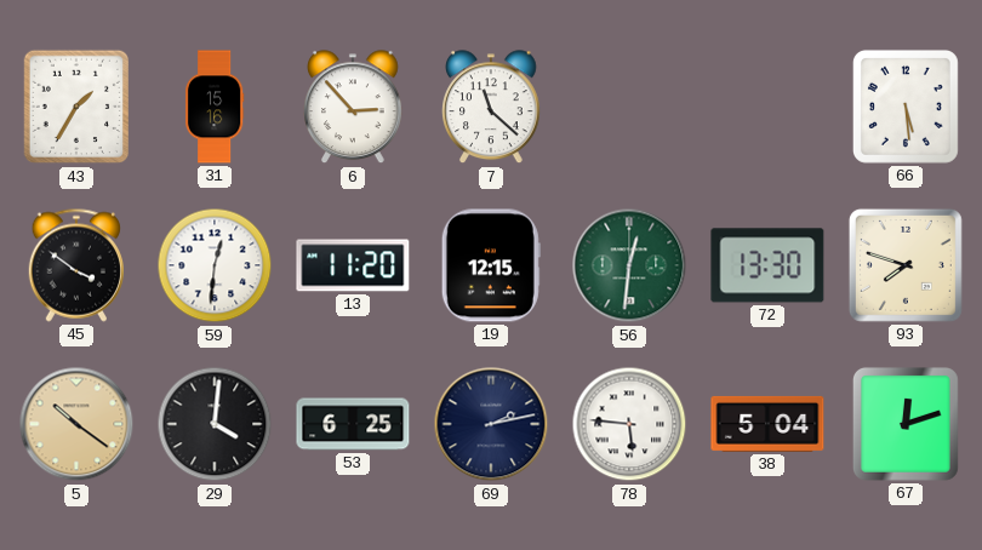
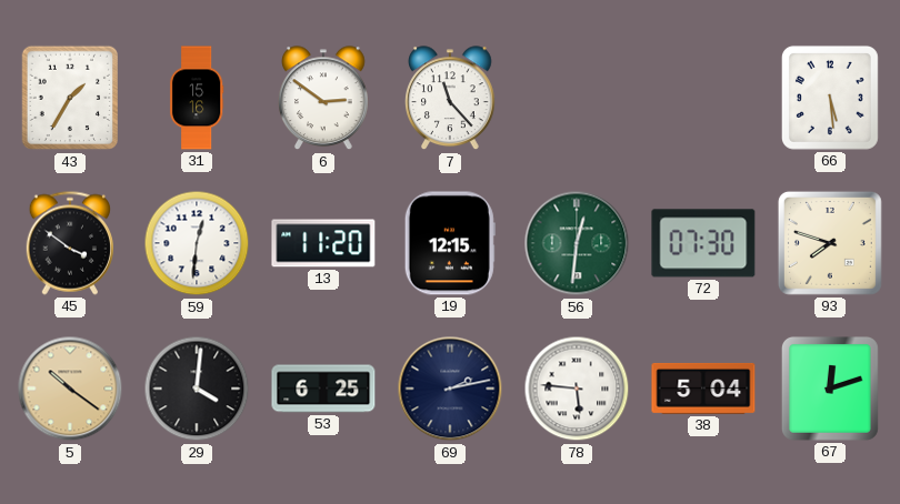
6: 2:53 -> 2:51
7: 11:22 -> 11:23
72: 13:30 -> 07:30
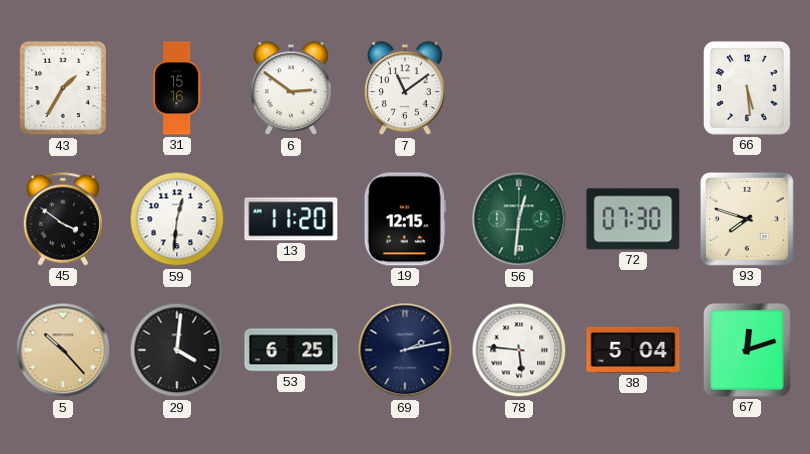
7: 11:23 -> 11:09
5: 10:21 -> 10:23
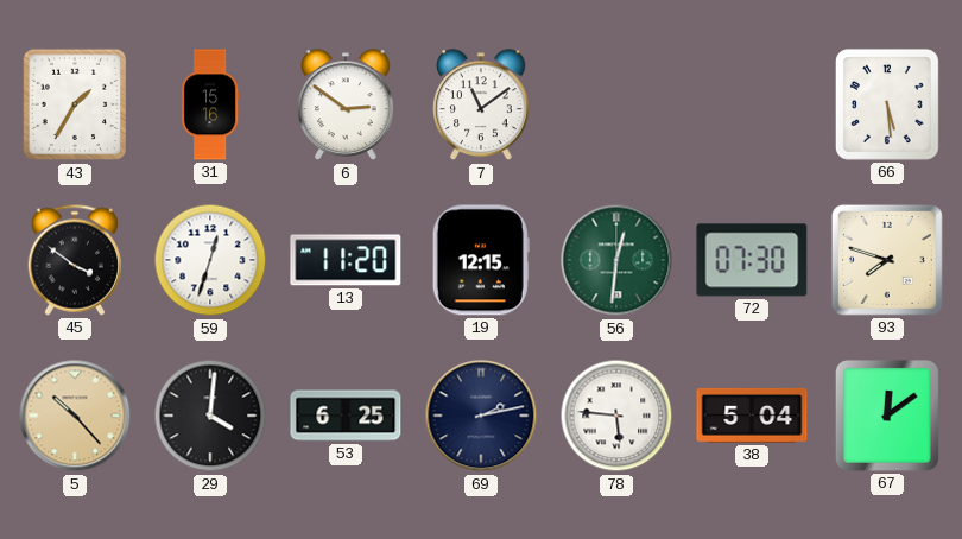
59: 12:31 -> 12:33
67: 12:12 -> 12:09
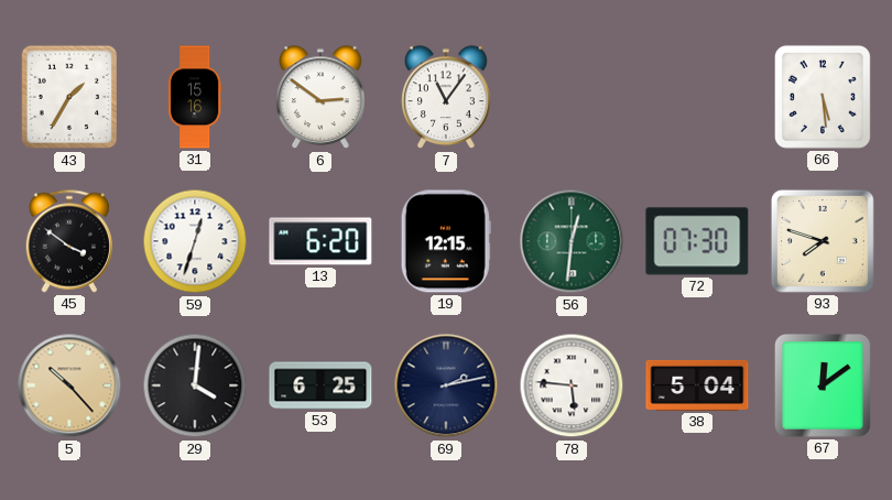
7: 11:09 -> 11:06
13: 11:20 -> 6:20
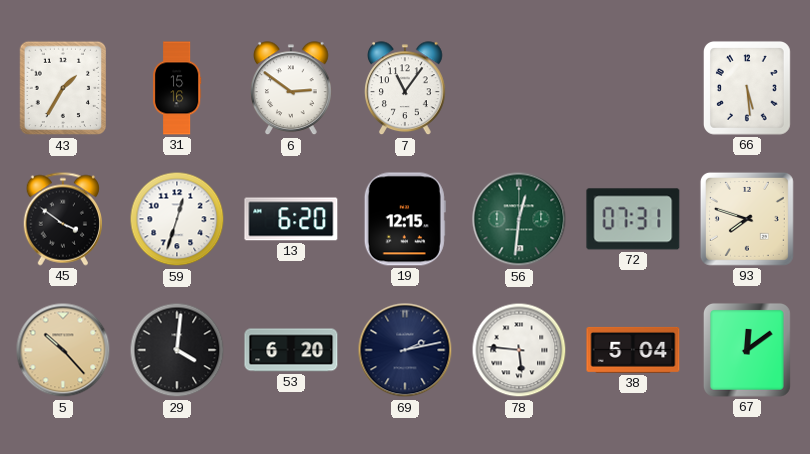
72: 07:30 -> 07:31
53: 6:25 -> 6:20
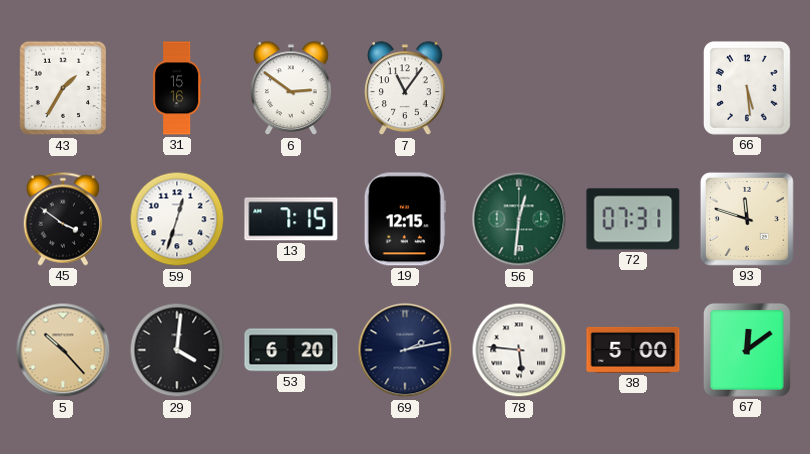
13: 6:20 -> 7:15
93: 7:48 -> 11:48
38: 5:04 -> 5:00
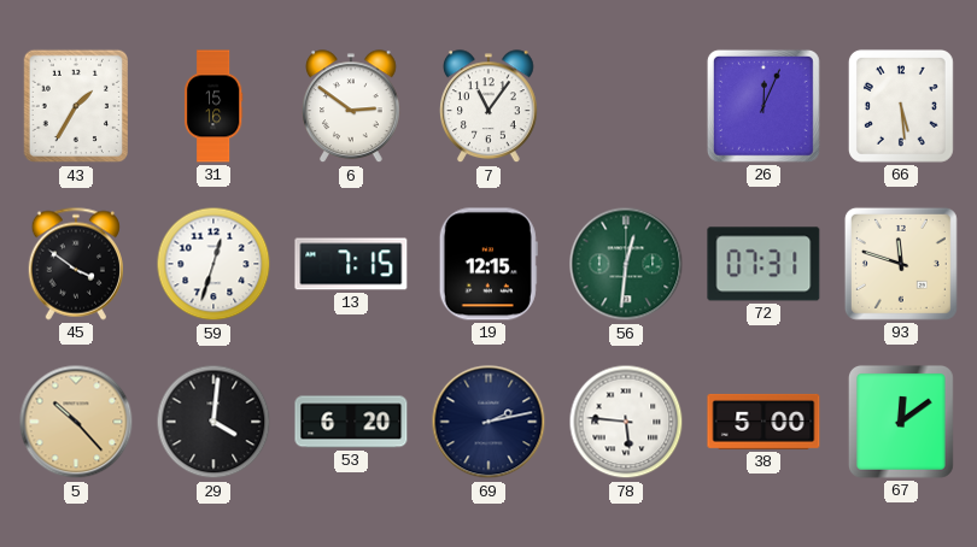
26: none -> 12:04
